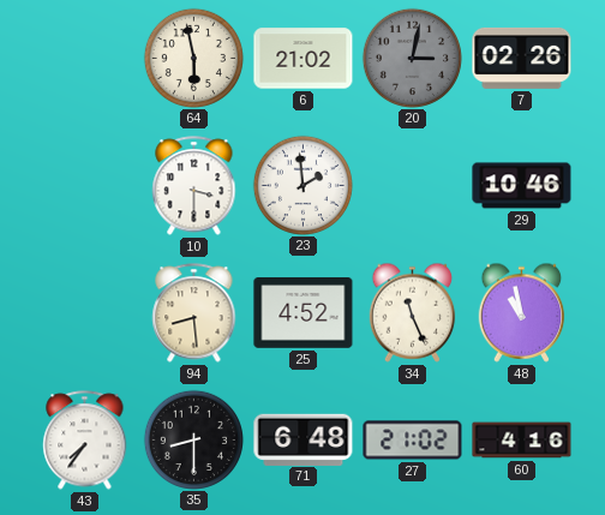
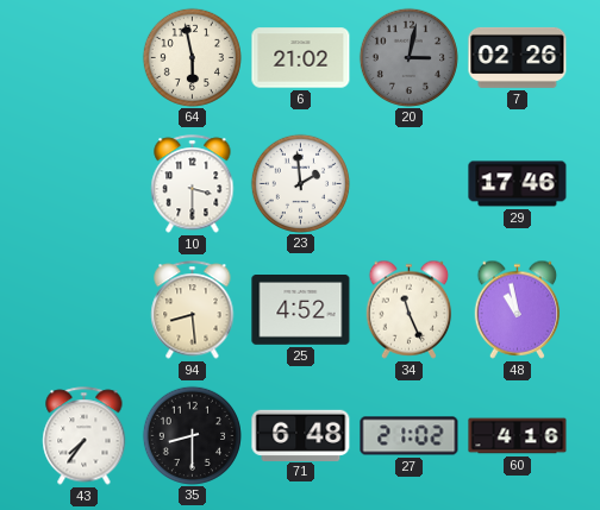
29: 10:46 -> 17:46
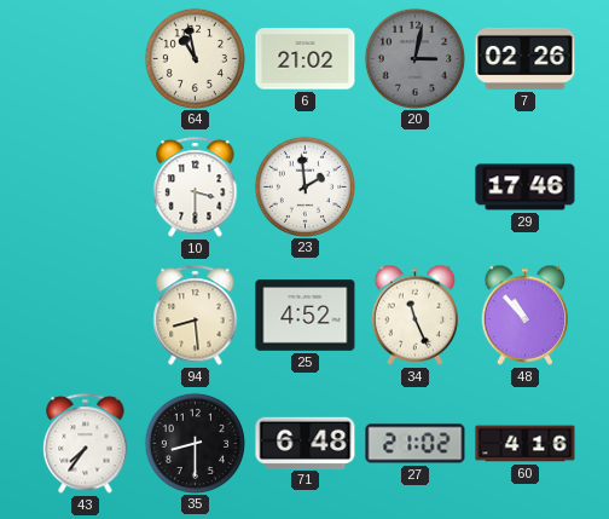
64: 5:58 -> 10:58
48: 10:58 -> 10:53
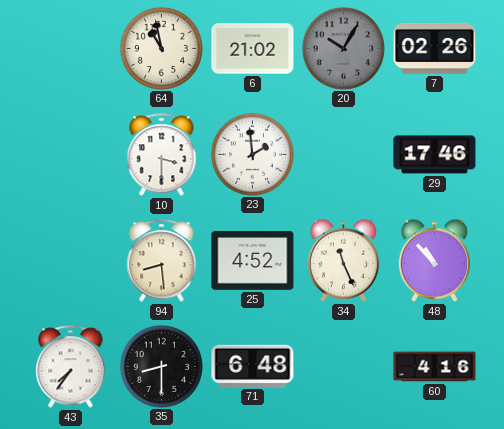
20: 3:02 -> 10:05
27: 21:02 -> none
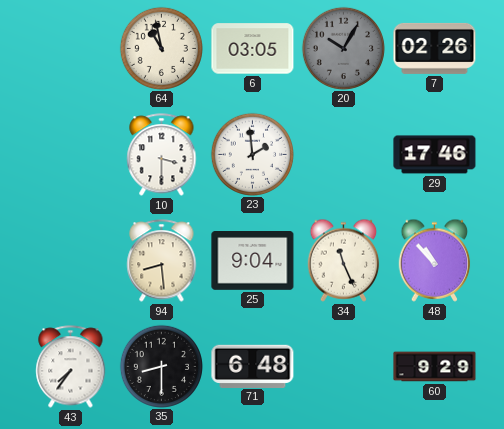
6: 21:02 -> 03:05
25: 4:52 -> 9:04
60: 4:16 -> 9:29
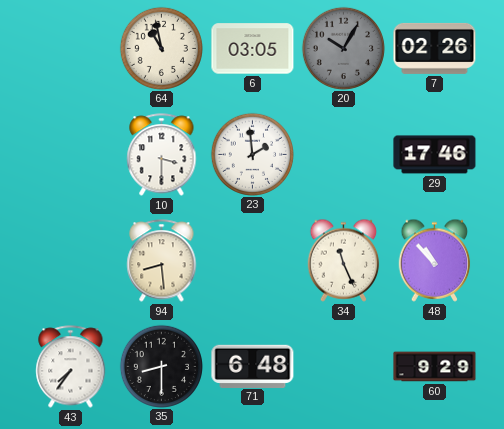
25: 9:04 -> none
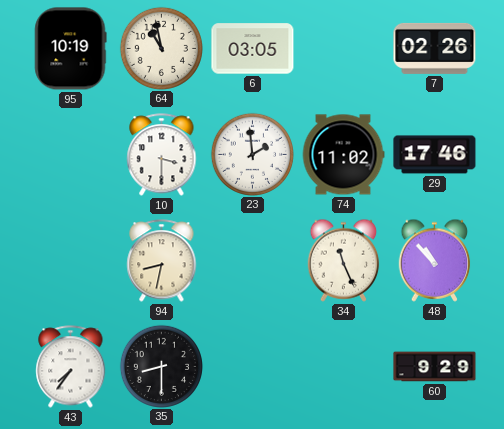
95: none -> 10:19
20: 10:05 -> none
74: none -> 11:02
94: 8:29 -> 8:32
71: 6:48 -> none
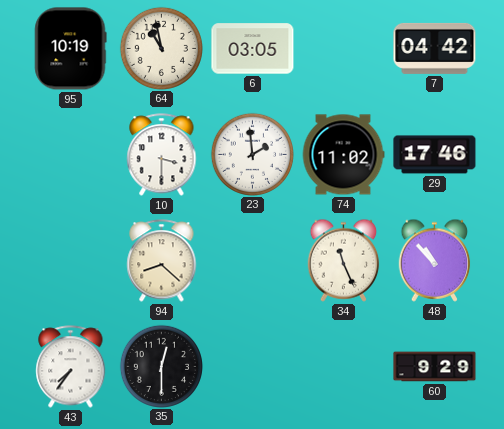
7: 02:26 -> 04:42
94: 8:32 -> 8:22
35: 8:30 -> 12:30
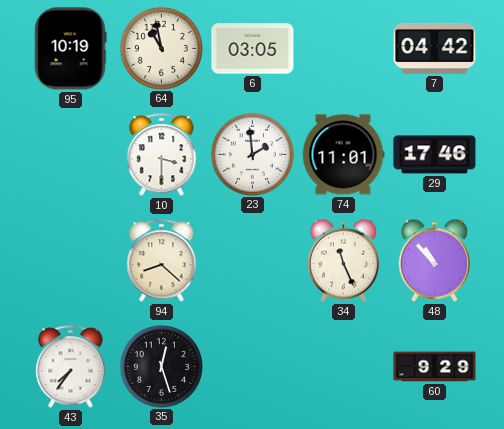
74: 11:02 -> 11:01
35: 12:30 -> 12:27
